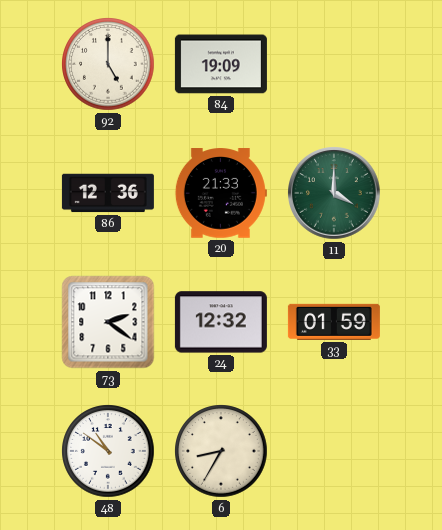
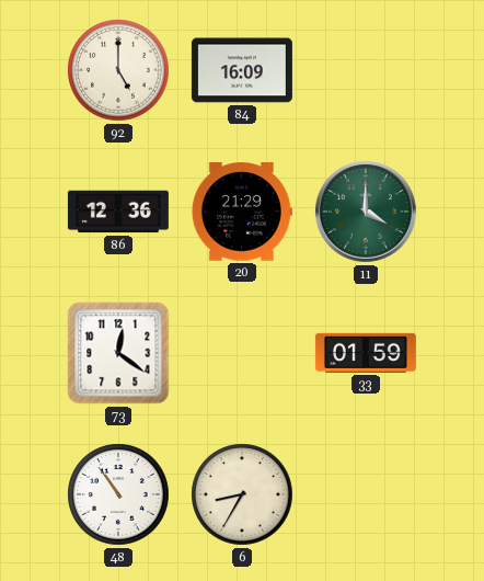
84: 19:09 -> 16:09
20: 21:33 -> 21:29
73: 2:21 -> 12:21
24: 12:32 -> none
48: 10:51 -> 10:54
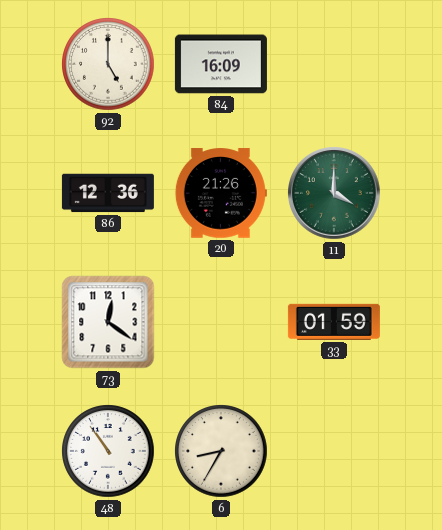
20: 21:29 -> 21:26
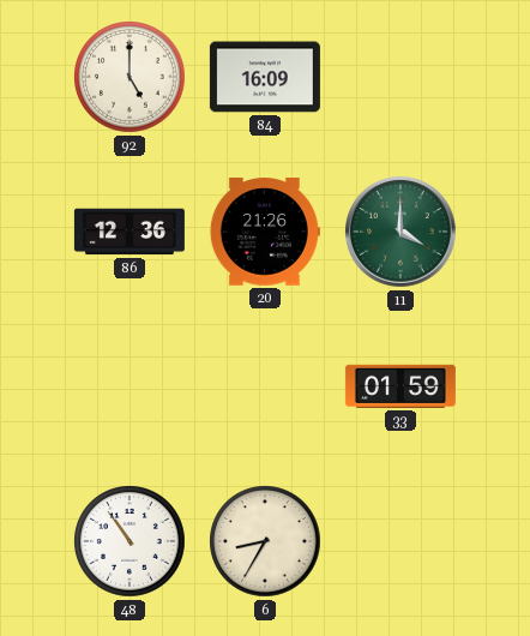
73: 12:21 -> none
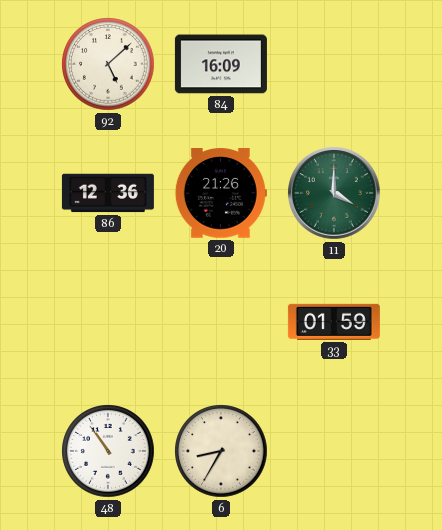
92: 5:00 -> 5:08
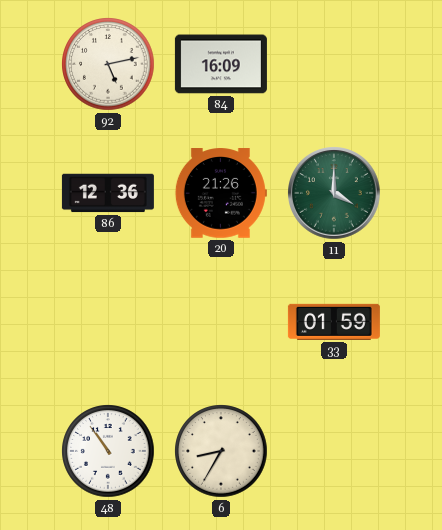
92: 5:08 -> 5:13
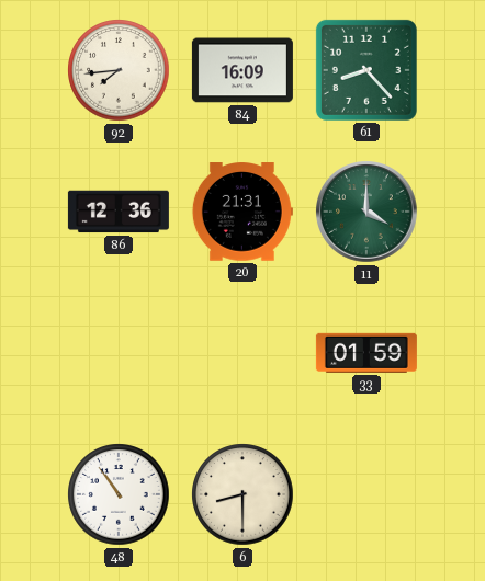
92: 5:13 -> 7:44
61: none -> 8:23
20: 21:26 -> 21:31
6: 8:35 -> 8:30
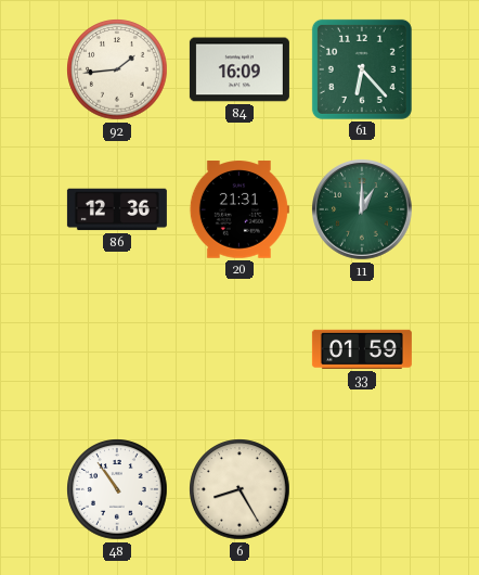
92: 7:44 -> 1:44
61: 8:23 -> 6:23
11: 4:00 -> 1:00
6: 8:30 -> 8:25
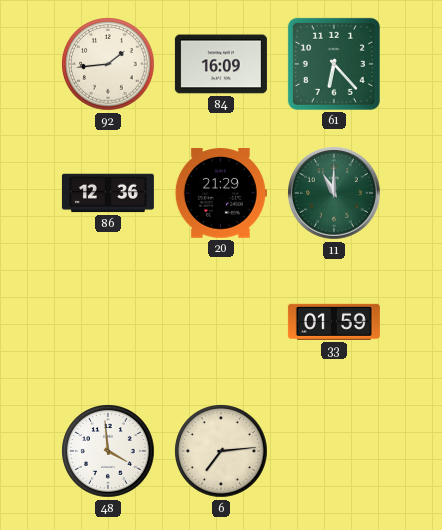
20: 21:31 -> 21:29
11: 1:00 -> 11:00
48: 10:54 -> 3:59
6: 8:25 -> 7:14
